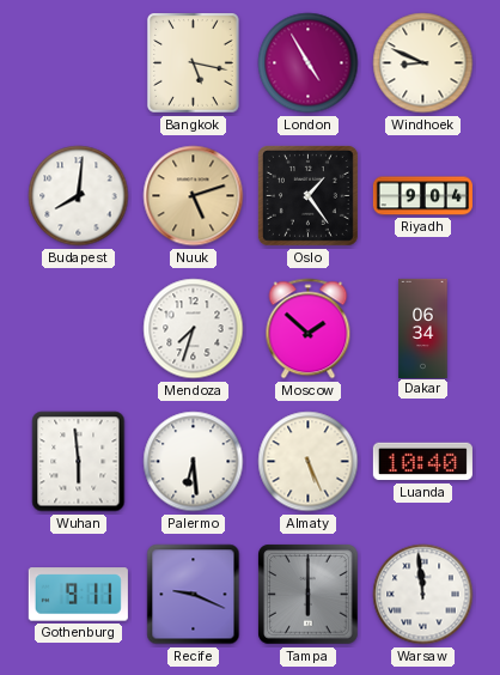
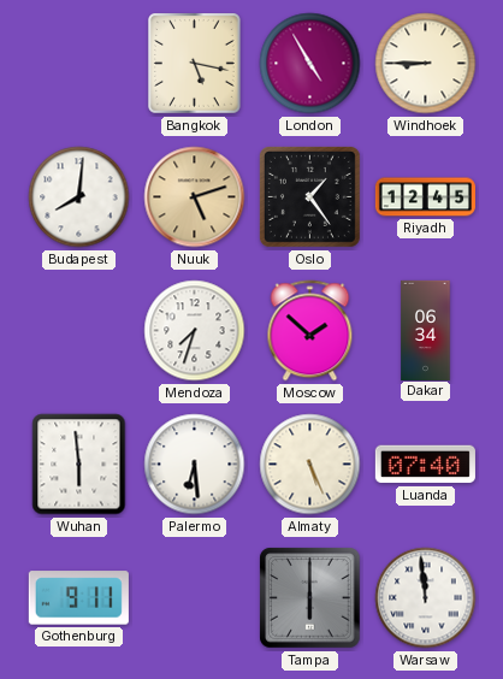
Windhoek: 8:49 -> 8:45
Riyadh: 9:04 -> 12:45
Luanda: 10:40 -> 07:40
Recife: 9:19 -> none
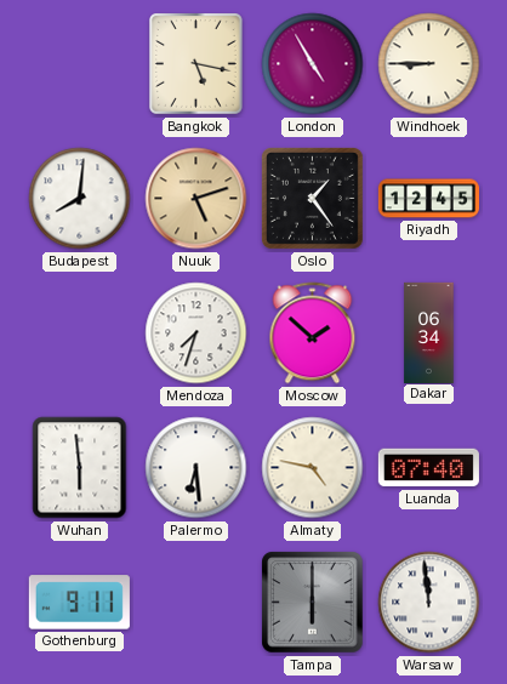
Almaty: 5:26 -> 4:47
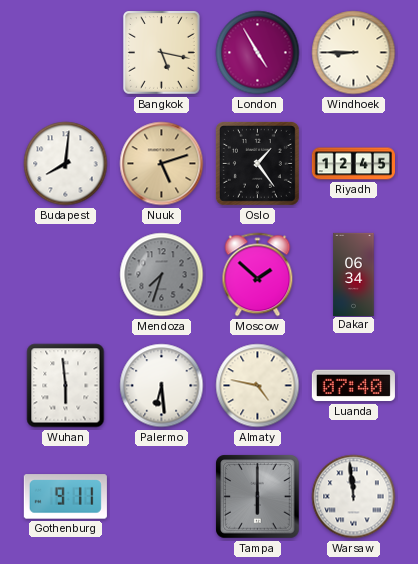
Mendoza dial: white -> grey
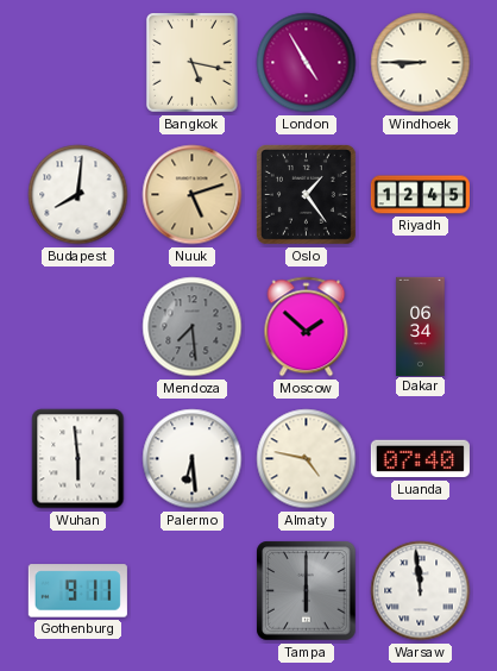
Mendoza: 7:33 -> 7:29
